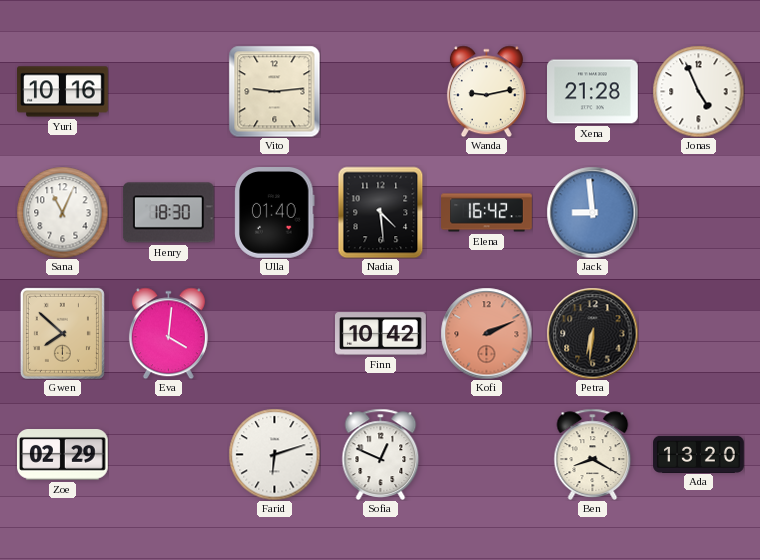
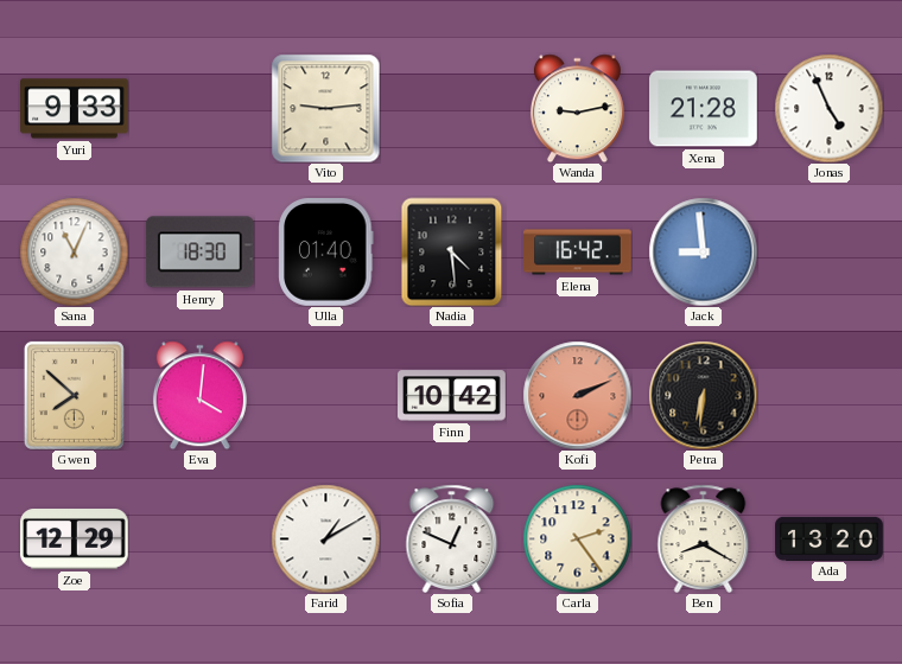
Yuri: 10:16 -> 9:33
Zoe: 02:29 -> 12:29
Farid: 6:12 -> 1:10
Carla: none -> 2:24
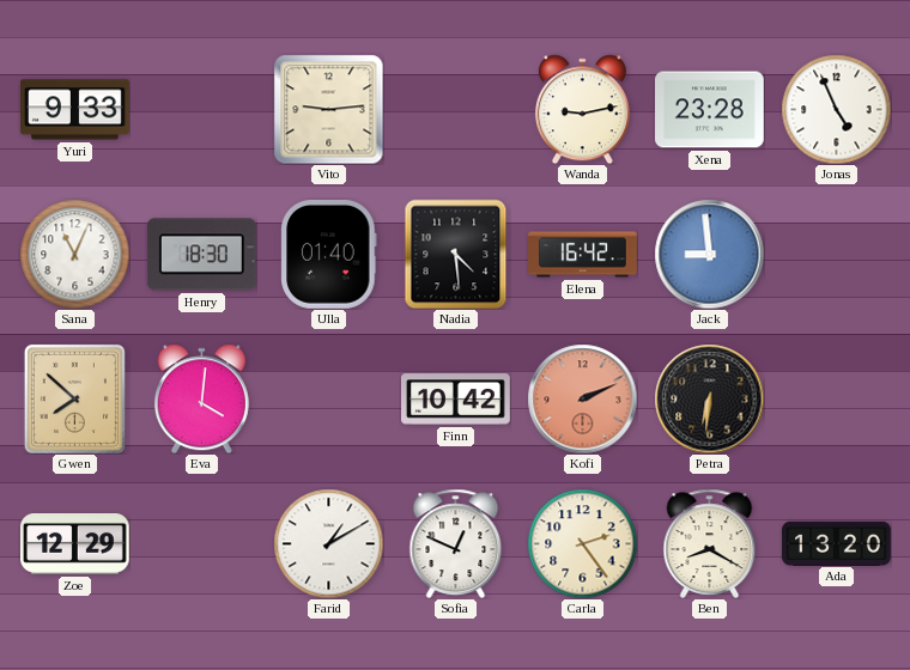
Xena: 21:28 -> 23:28
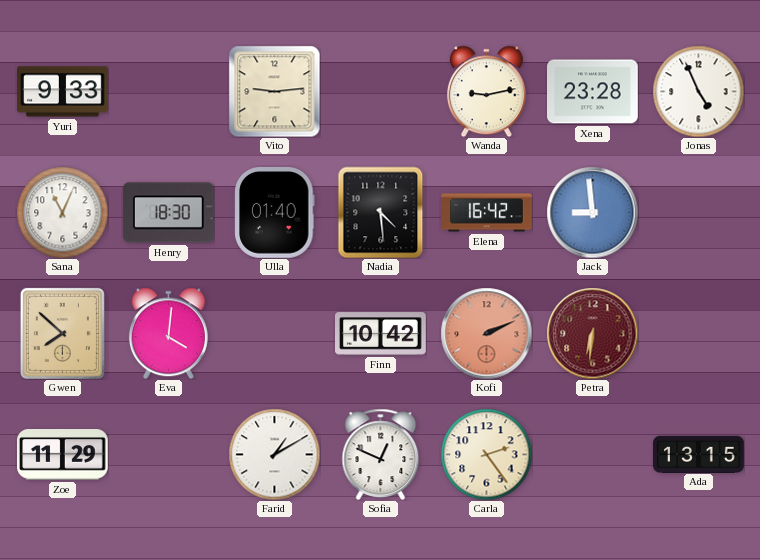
Petra dial: black -> burgundy
Zoe: 12:29 -> 11:29
Ben: 8:20 -> none
Ada: 13:20 -> 13:15
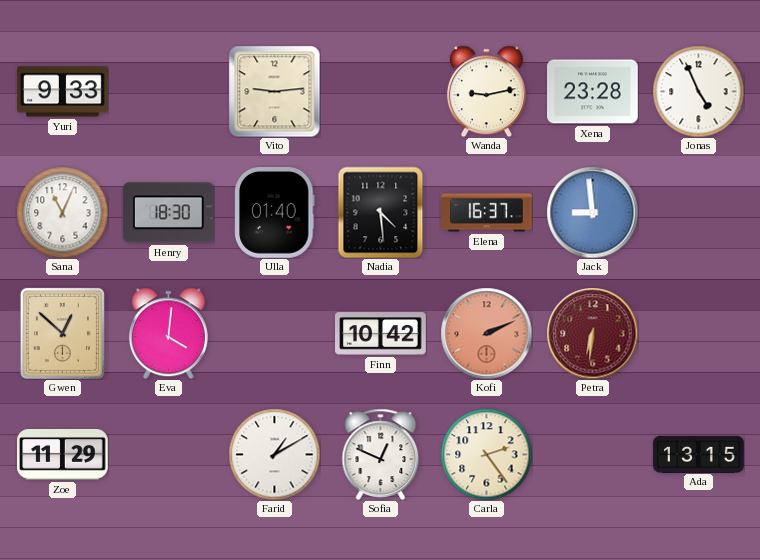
Elena: 16:42 -> 16:37
Gwen: 7:52 -> 12:52
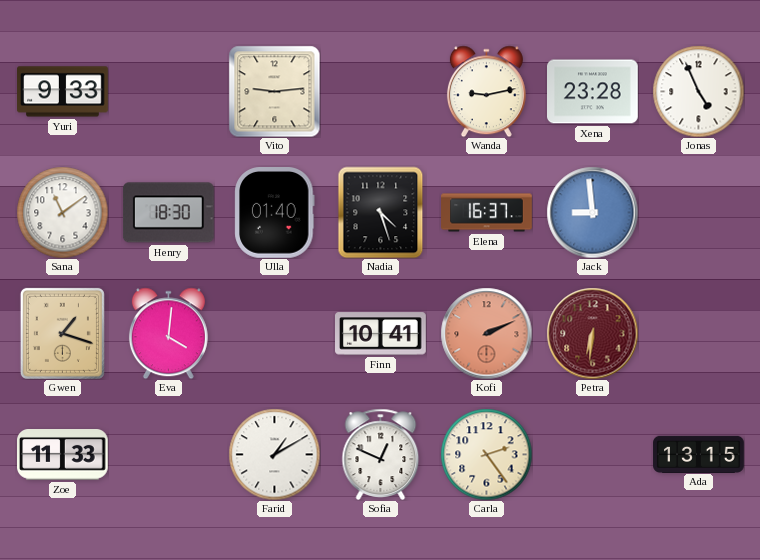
Sana: 11:04 -> 11:09
Nadia: 4:29 -> 4:27
Gwen: 12:52 -> 1:18
Finn: 10:42 -> 10:41
Zoe: 11:29 -> 11:33
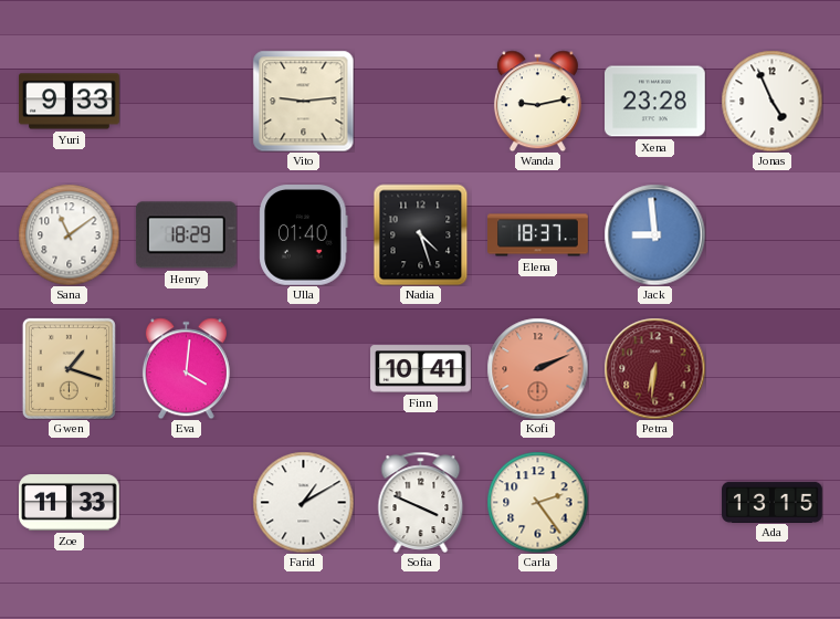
Henry: 18:30 -> 18:29
Elena: 16:37 -> 18:37
Sofia: 12:49 -> 3:49
